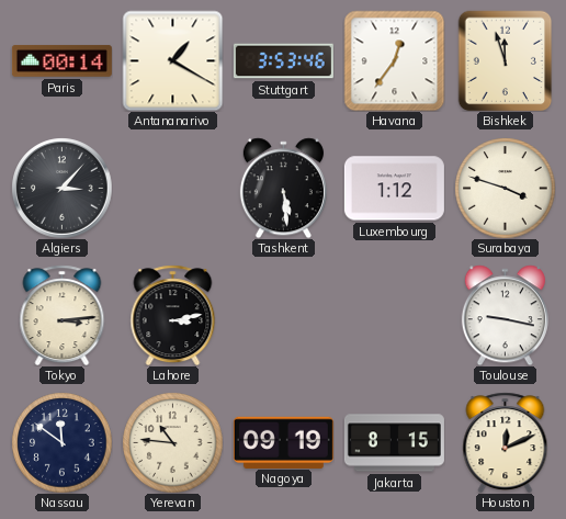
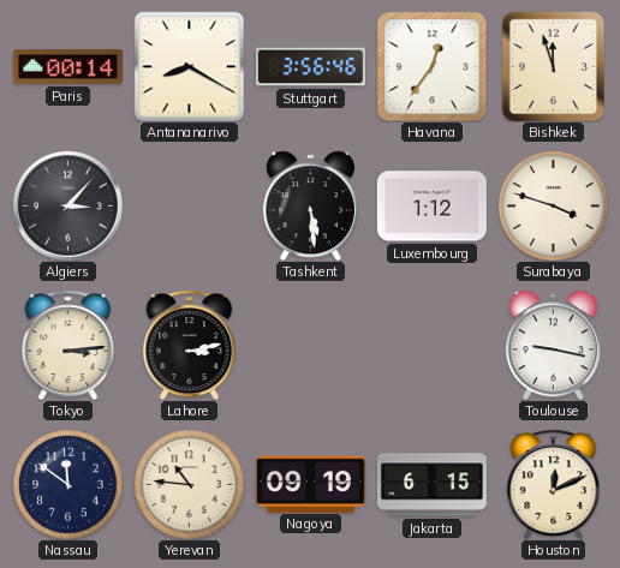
Antananarivo: 1:20 -> 8:20
Stuttgart: 3:53 -> 3:56
Jakarta: 8:15 -> 6:15
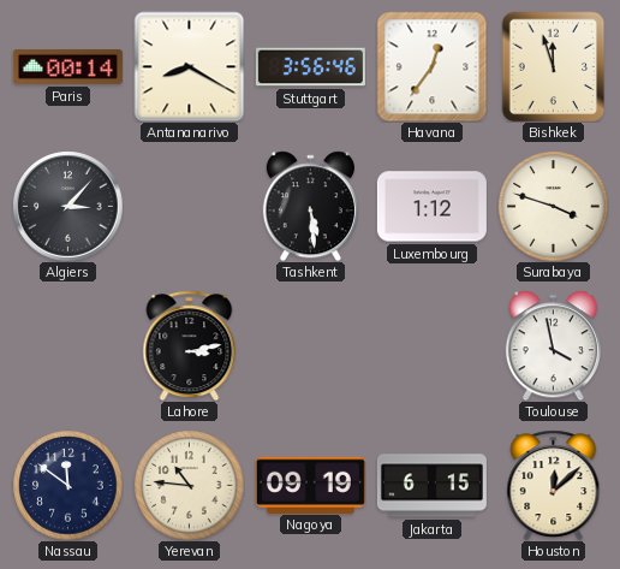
Tokyo: 3:14 -> none
Toulouse: 9:17 -> 3:58
Houston: 12:11 -> 12:08
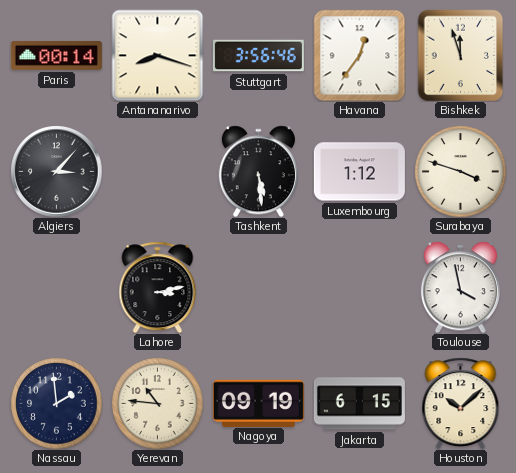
Antananarivo: 8:20 -> 8:18
Nassau: 11:51 -> 1:59
Houston: 12:08 -> 10:08
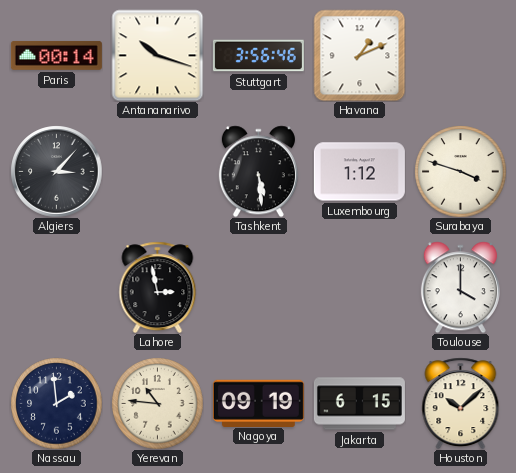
Antananarivo: 8:18 -> 10:18
Havana: 12:36 -> 1:11
Bishkek: 11:57 -> none
Lahore: 3:13 -> 2:58
Toulouse: 3:58 -> 4:00
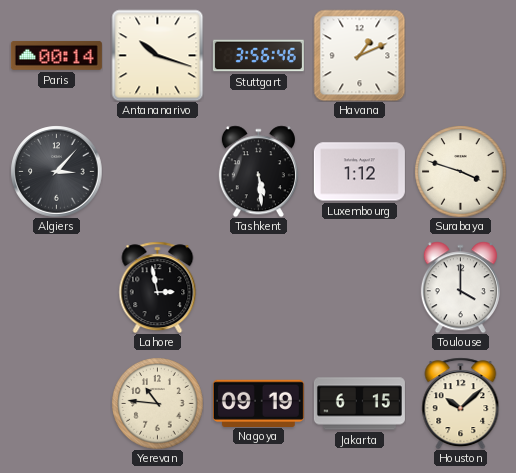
Nassau: 1:59 -> none
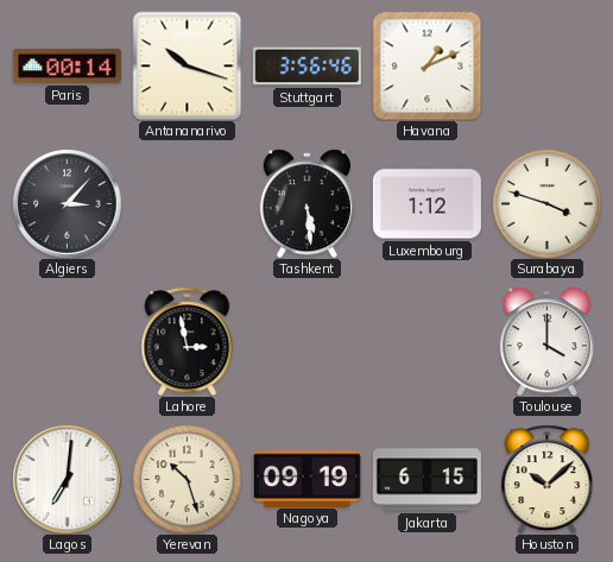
Lagos: none -> 7:01
Yerevan: 10:46 -> 10:27
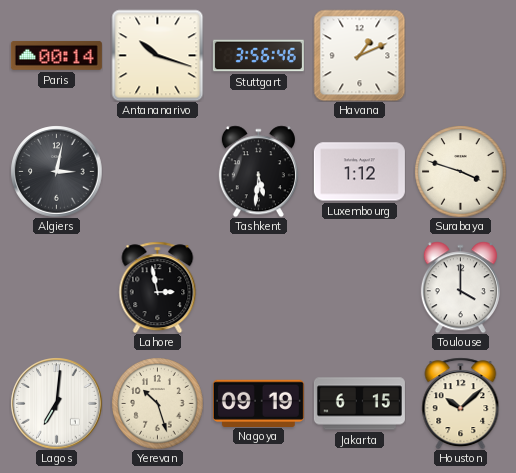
Algiers: 3:07 -> 3:02
Tashkent: 5:29 -> 5:31
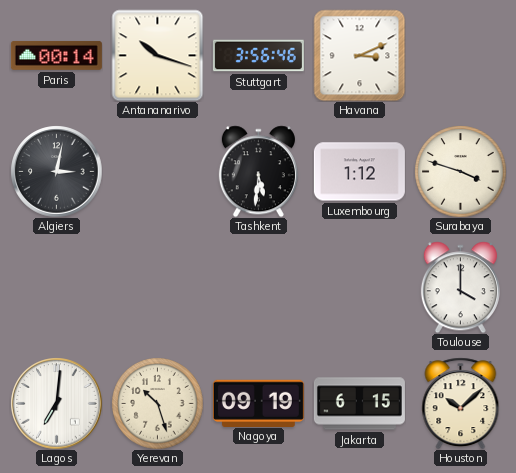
Havana: 1:11 -> 3:11
Lahore: 2:58 -> none
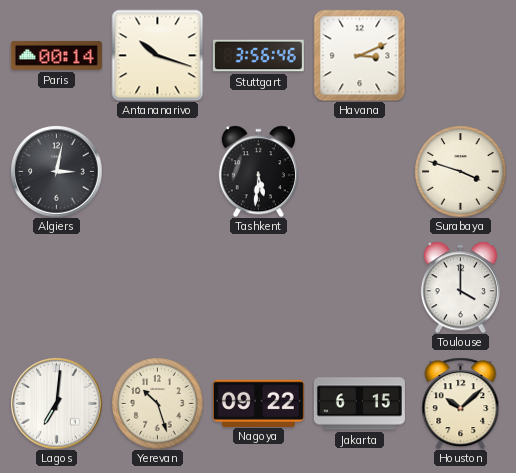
Luxembourg: 1:12 -> none
Nagoya: 09:19 -> 09:22
